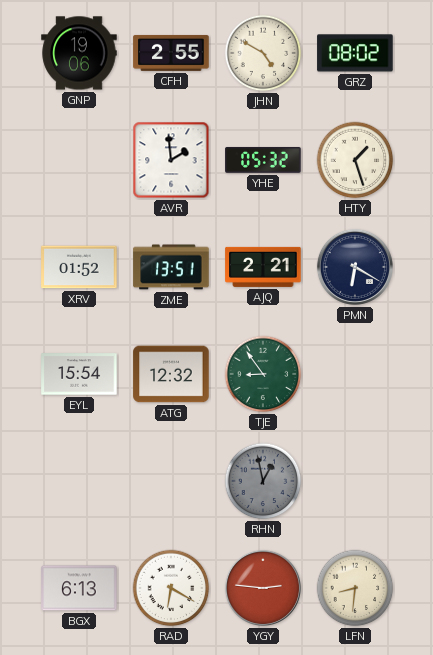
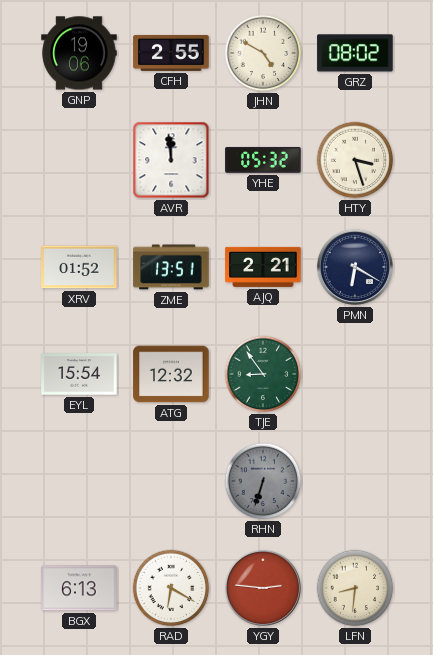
AVR: 1:59 -> 11:59
HTY: 1:27 -> 3:27
RHN: 12:58 -> 6:33
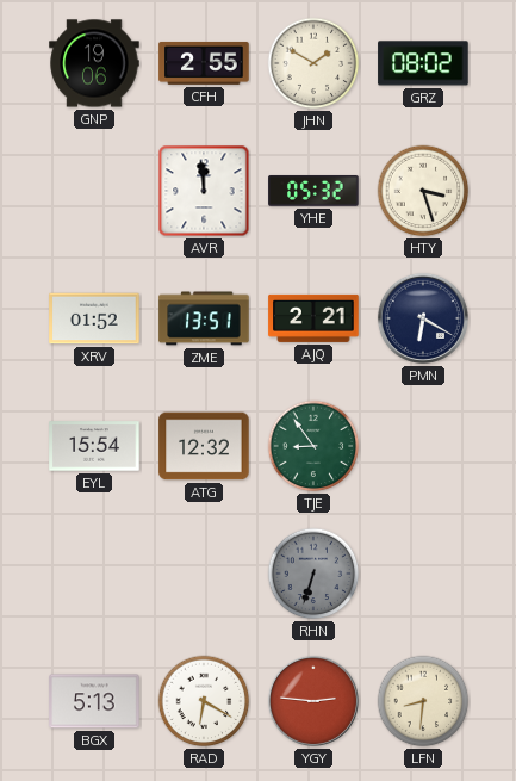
JHN: 4:50 -> 1:50
BGX: 6:13 -> 5:13
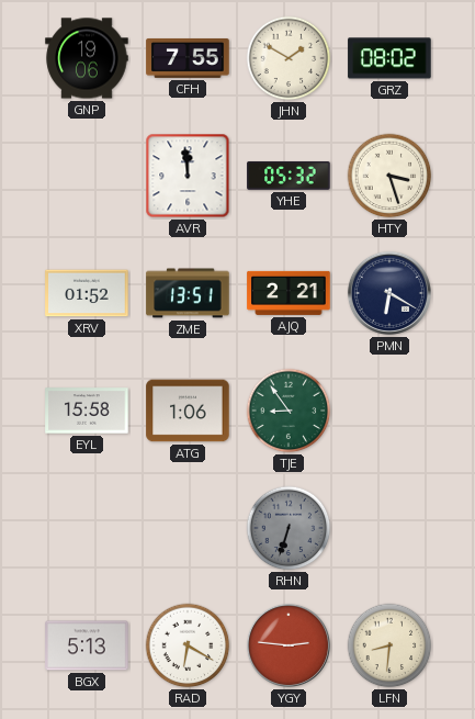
CFH: 2:55 -> 7:55
EYL: 15:54 -> 15:58
ATG: 12:32 -> 1:06
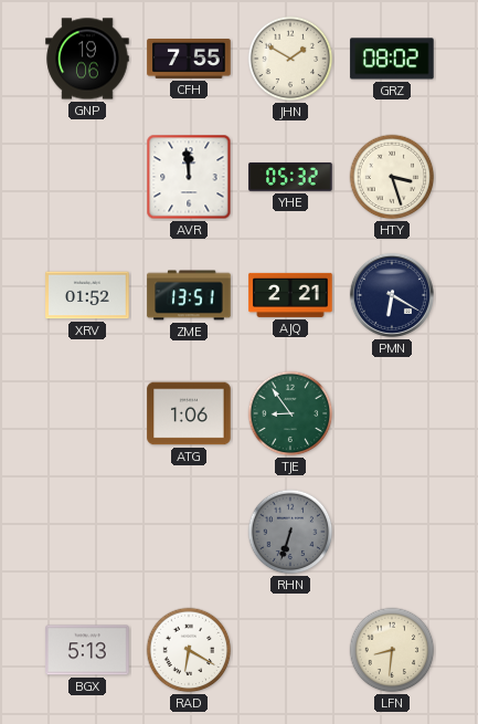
EYL: 15:58 -> none
YGY: 2:46 -> none
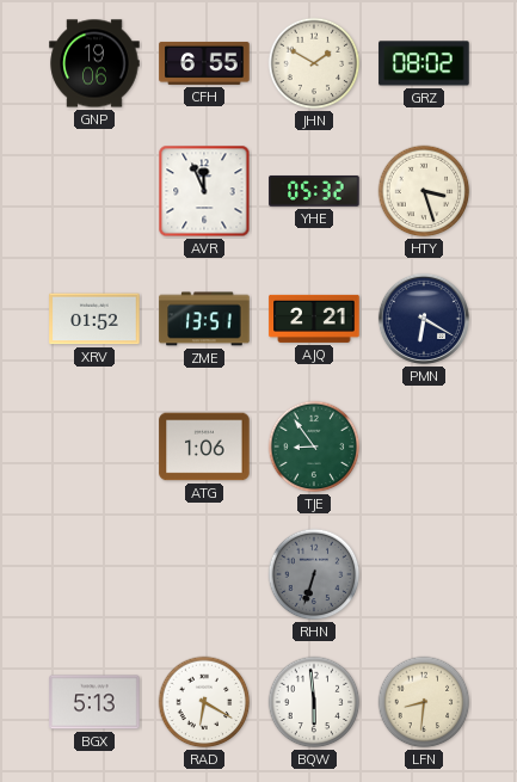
CFH: 7:55 -> 6:55
AVR: 11:59 -> 11:56
BQW: none -> 5:59
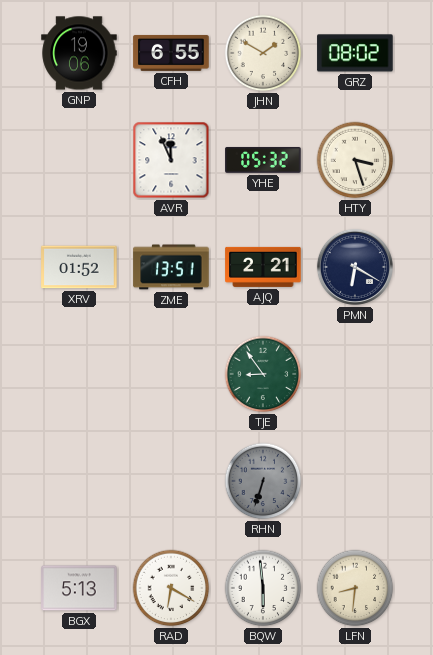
ATG: 1:06 -> none
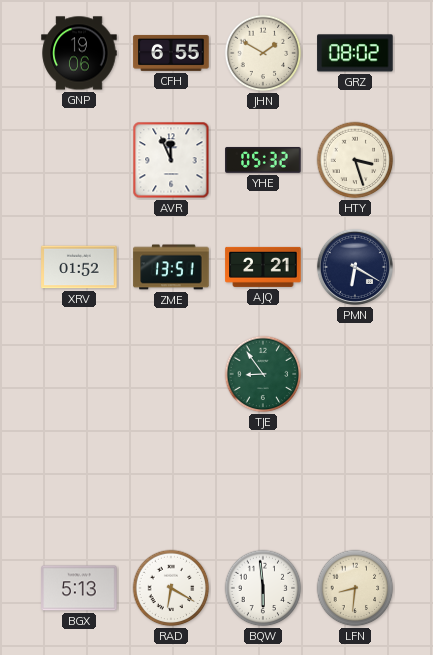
RHN: 6:33 -> none
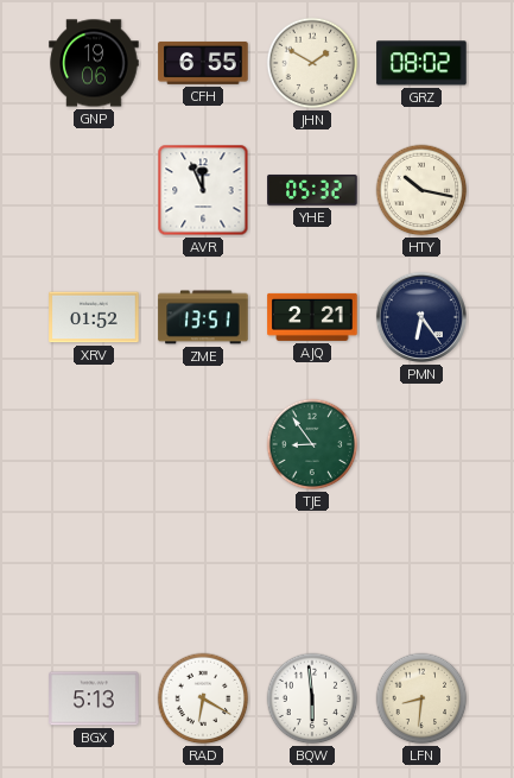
HTY: 3:27 -> 10:17
PMN: 6:20 -> 6:24
